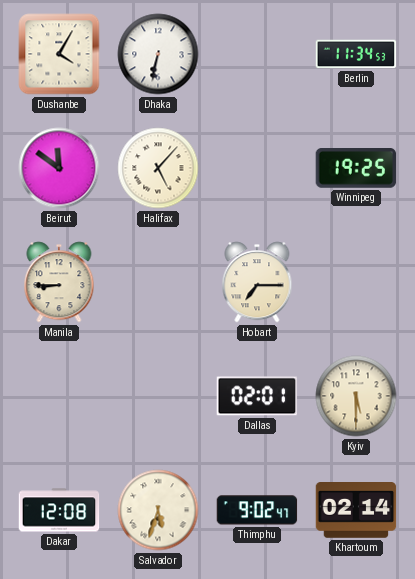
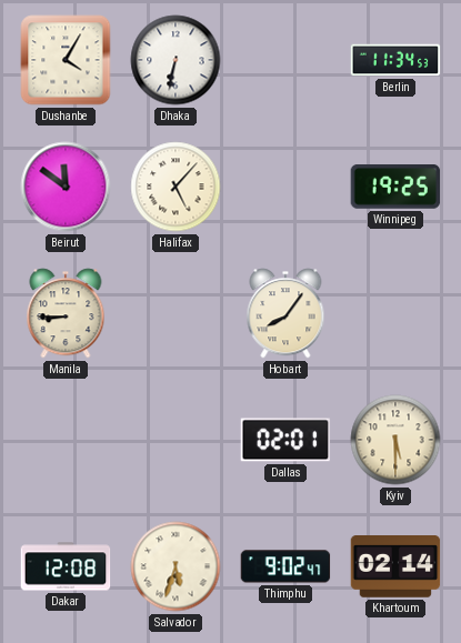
Hobart: 7:15 -> 8:06
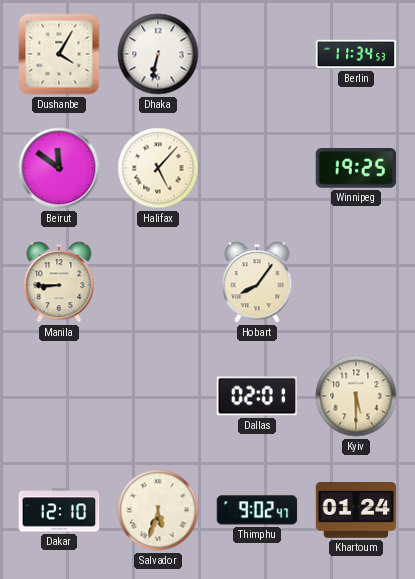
Dakar: 12:08 -> 12:10
Khartoum: 02:14 -> 01:24
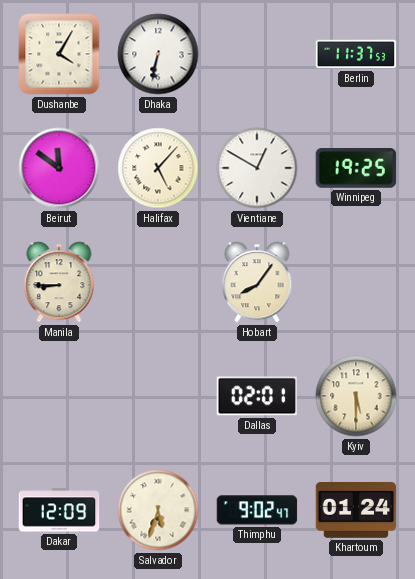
Berlin: 11:34 -> 11:37
Vientiane: none -> 12:50
Dakar: 12:10 -> 12:09
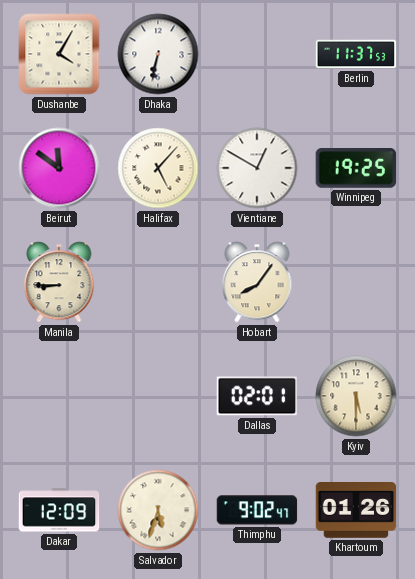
Khartoum: 01:24 -> 01:26
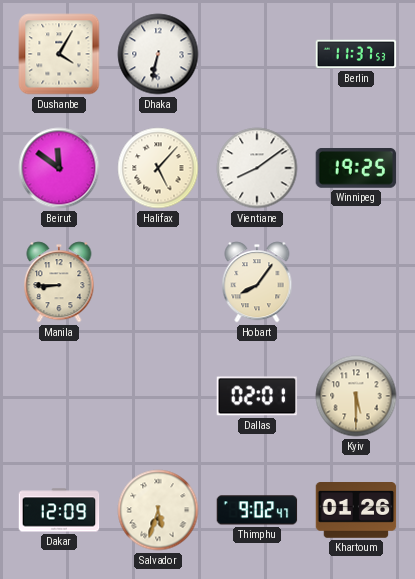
Vientiane: 12:50 -> 8:09
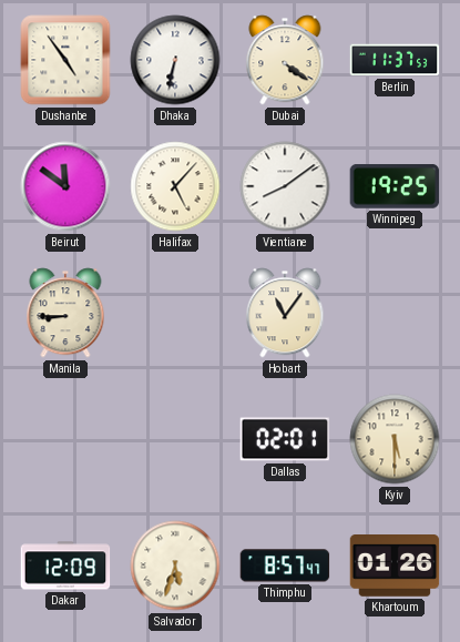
Dushanbe: 4:05 -> 4:54
Dubai: none -> 4:21
Hobart: 8:06 -> 11:06
Thimphu: 9:02 -> 8:57
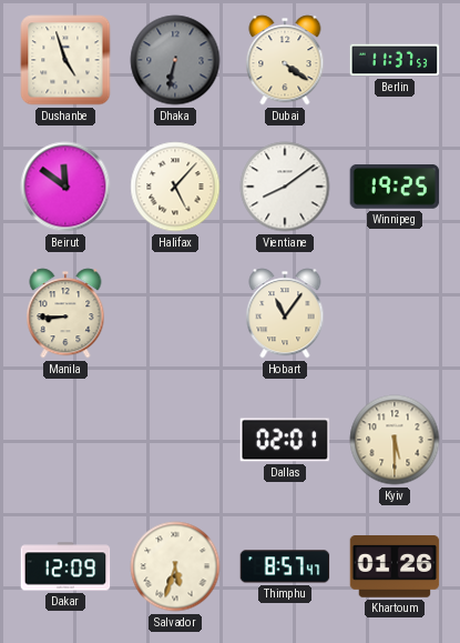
Dushanbe: 4:54 -> 4:57
Dhaka dial: white -> grey
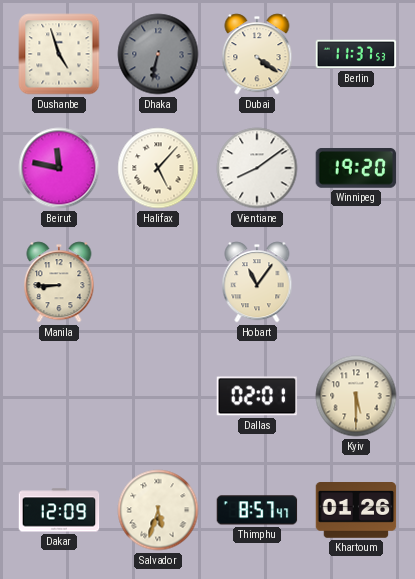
Beirut: 11:51 -> 11:47
Winnipeg: 19:25 -> 19:20
